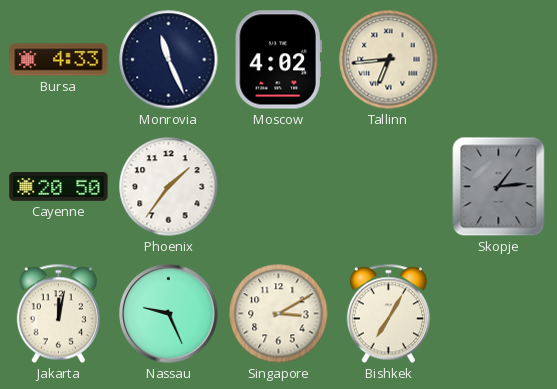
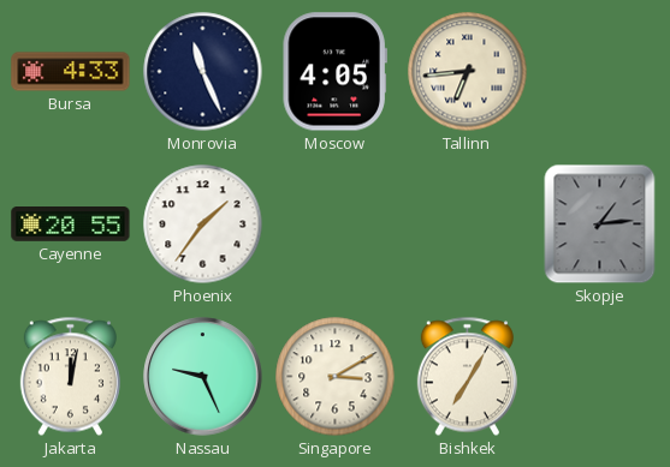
Moscow: 4:02 -> 4:05
Cayenne: 20:50 -> 20:55
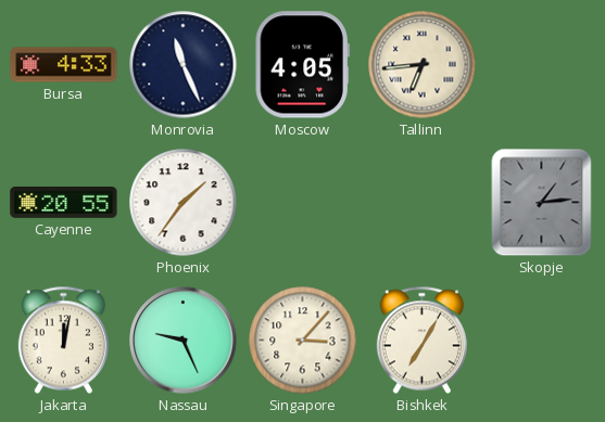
Singapore: 3:10 -> 3:07
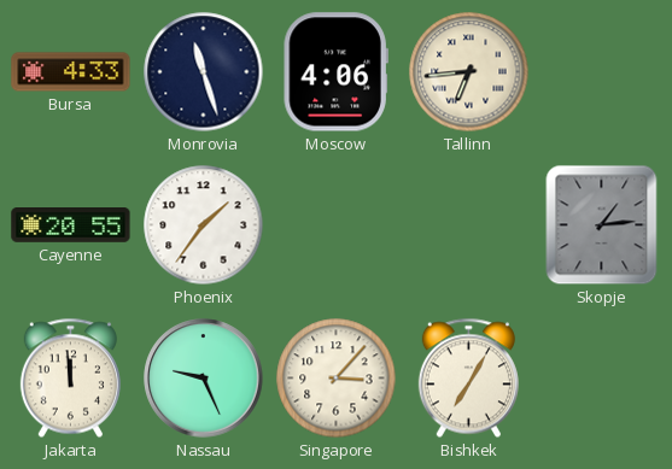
Monrovia: 11:26 -> 11:27
Moscow: 4:05 -> 4:06
Jakarta: 12:02 -> 11:59
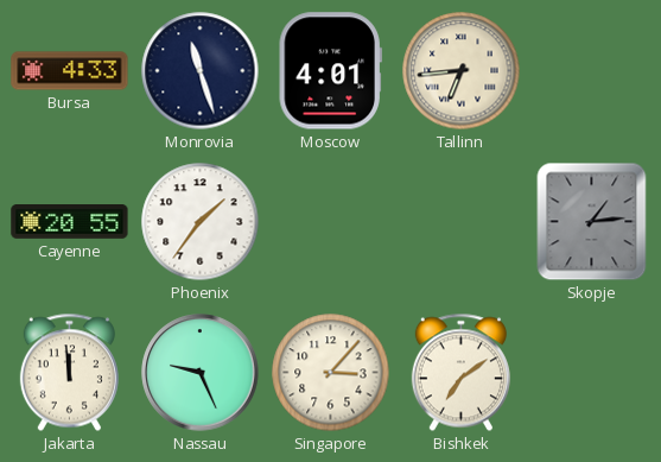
Moscow: 4:06 -> 4:01
Bishkek: 7:05 -> 7:09
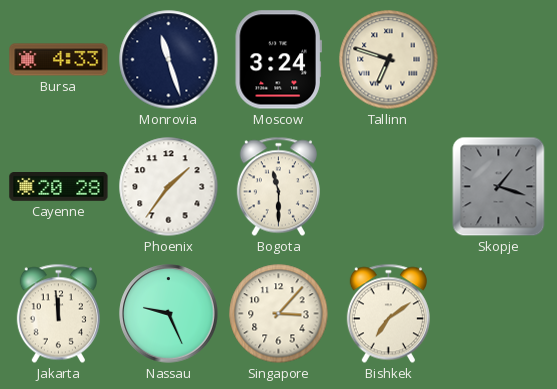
Moscow: 4:01 -> 3:24
Tallinn: 6:44 -> 6:48
Cayenne: 20:55 -> 20:28
Bogota: none -> 11:30
Skopje: 1:14 -> 1:18
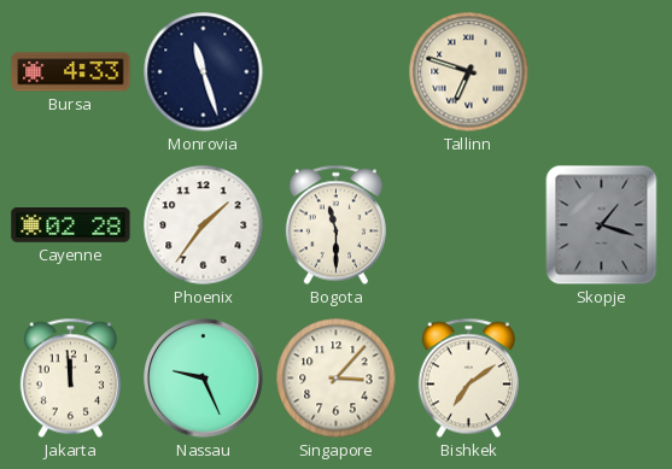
Moscow: 3:24 -> none
Cayenne: 20:28 -> 02:28
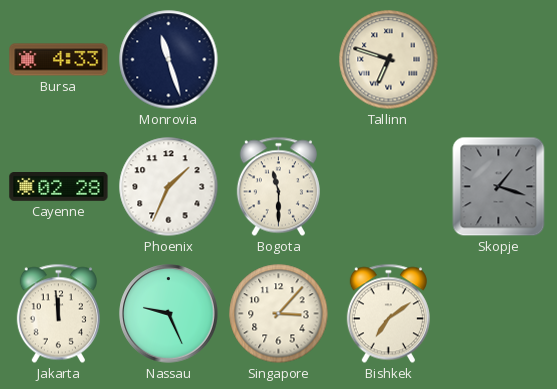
Phoenix: 1:36 -> 1:34
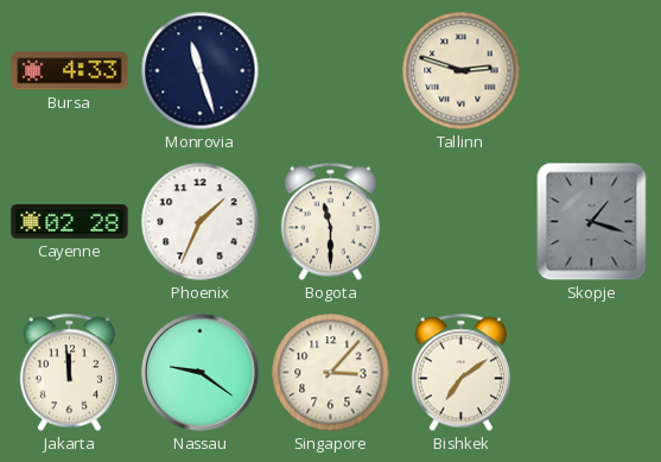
Tallinn: 6:48 -> 2:48
Nassau: 9:26 -> 9:21
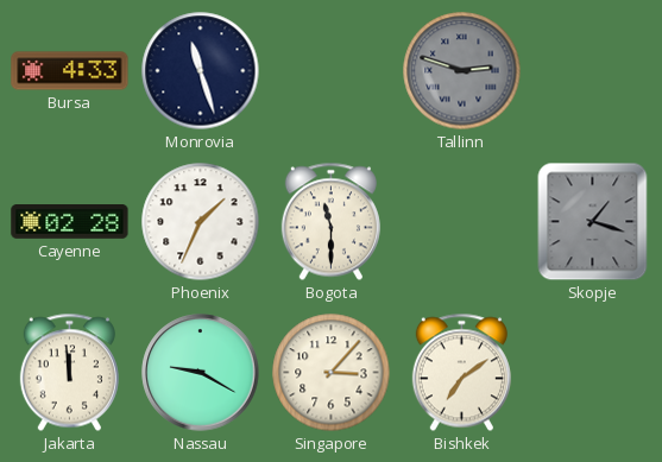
Tallinn dial: cream -> grey
Nassau: 9:21 -> 9:20
